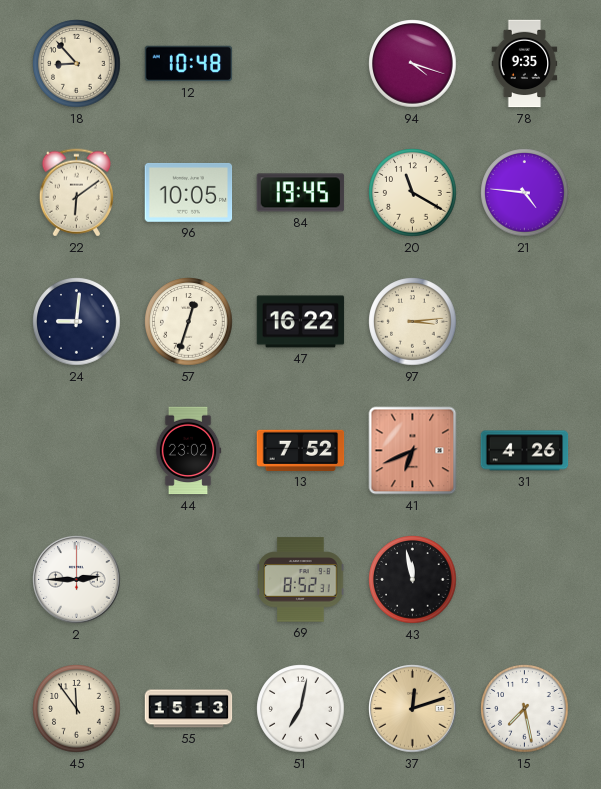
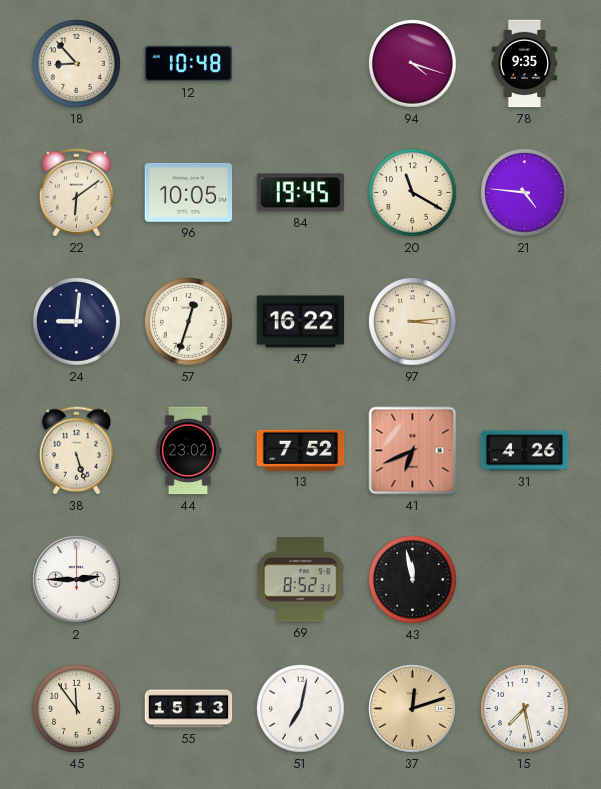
38: none -> 5:27
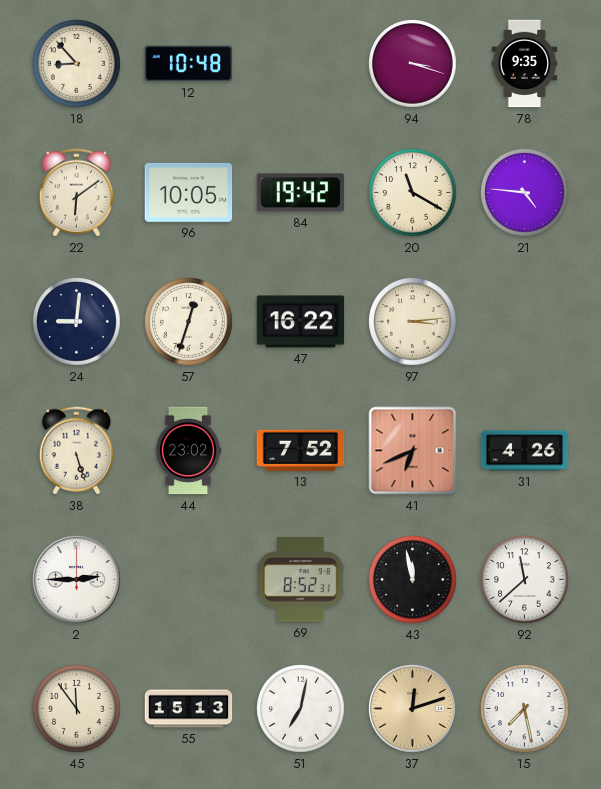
94: 4:18 -> 3:18
84: 19:45 -> 19:42
92: none -> 11:38
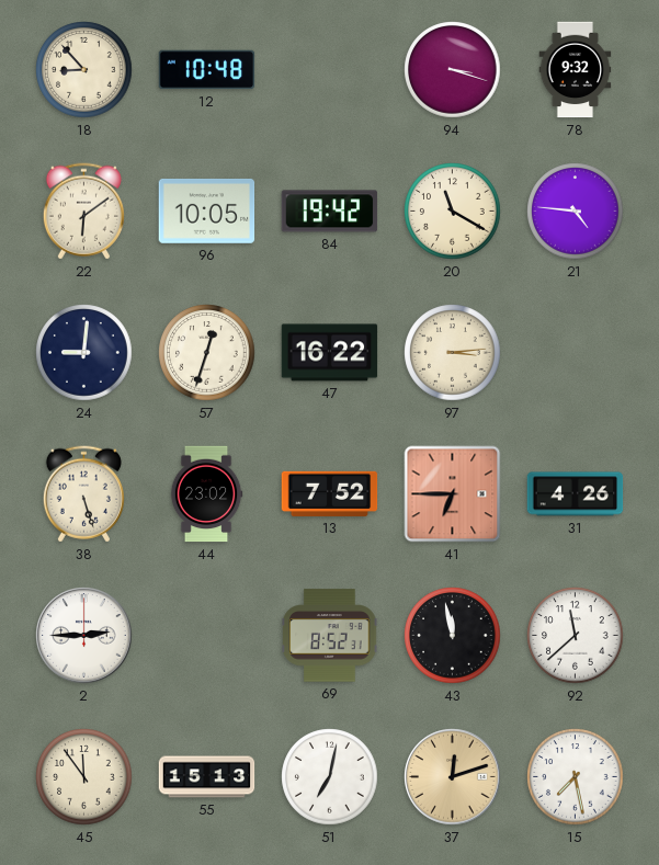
78: 9:35 -> 9:32
41: 6:41 -> 6:45
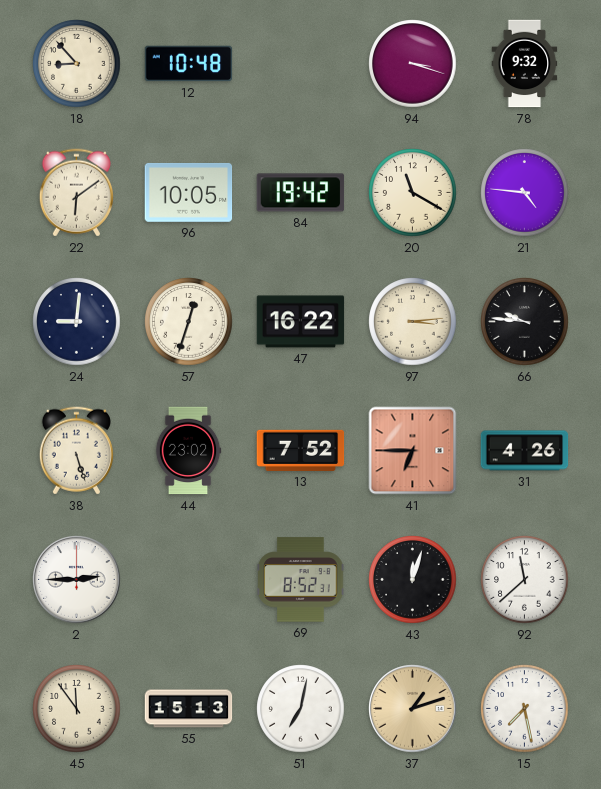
66: none -> 9:46
43: 11:58 -> 12:03
37: 12:12 -> 1:12
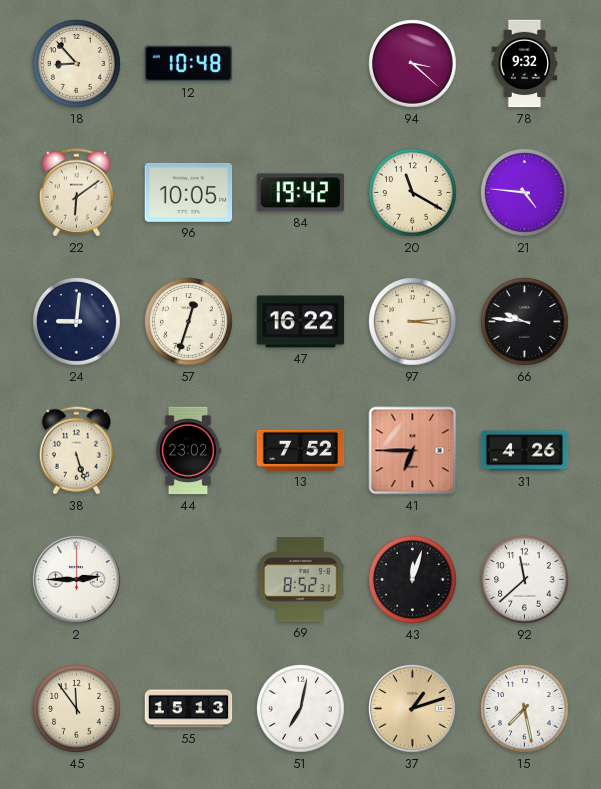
94: 3:18 -> 3:22
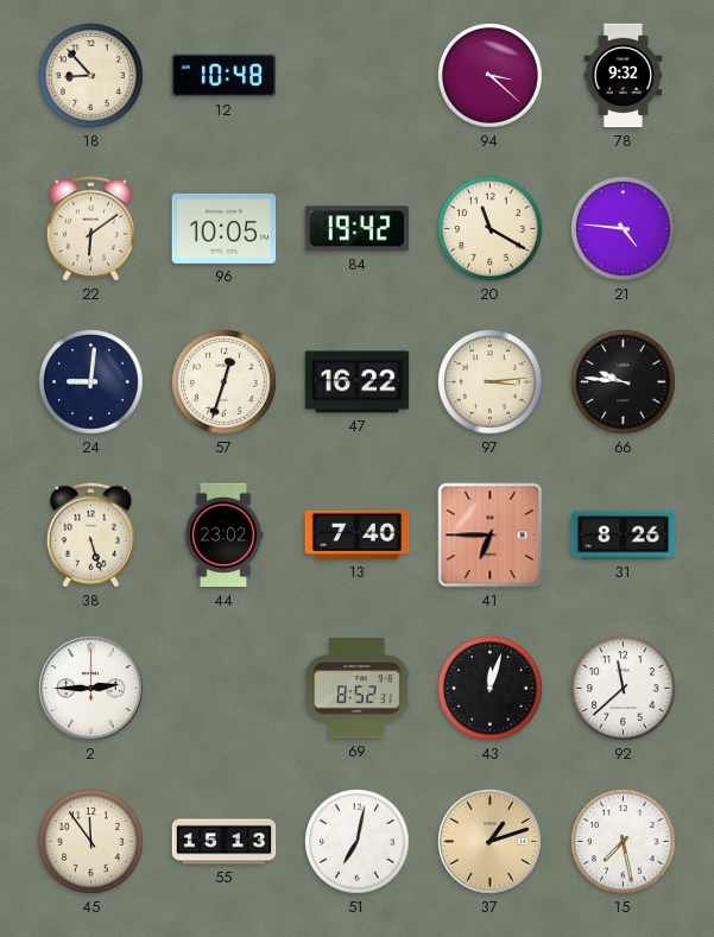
13: 7:52 -> 7:40
31: 4:26 -> 8:26
